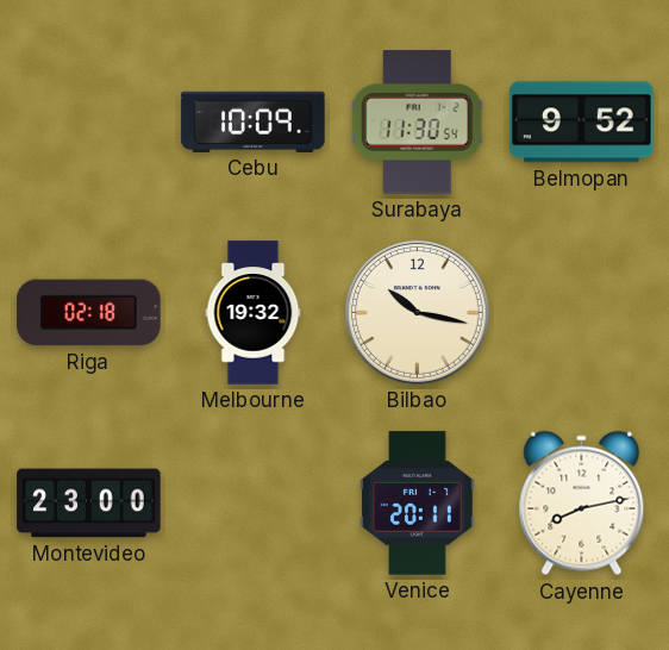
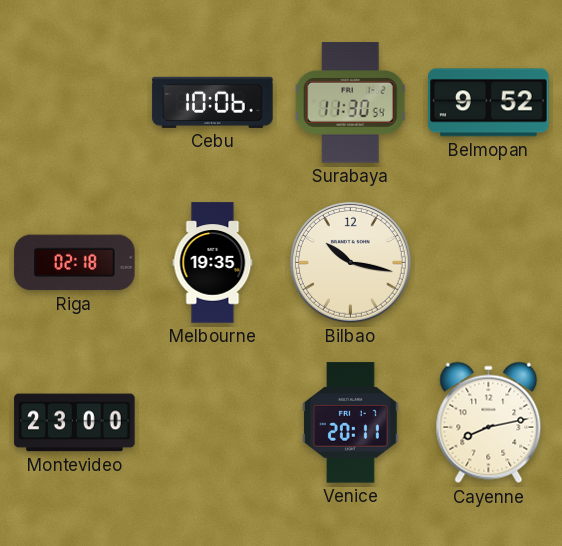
Cebu: 10:09 -> 10:06
Melbourne: 19:32 -> 19:35
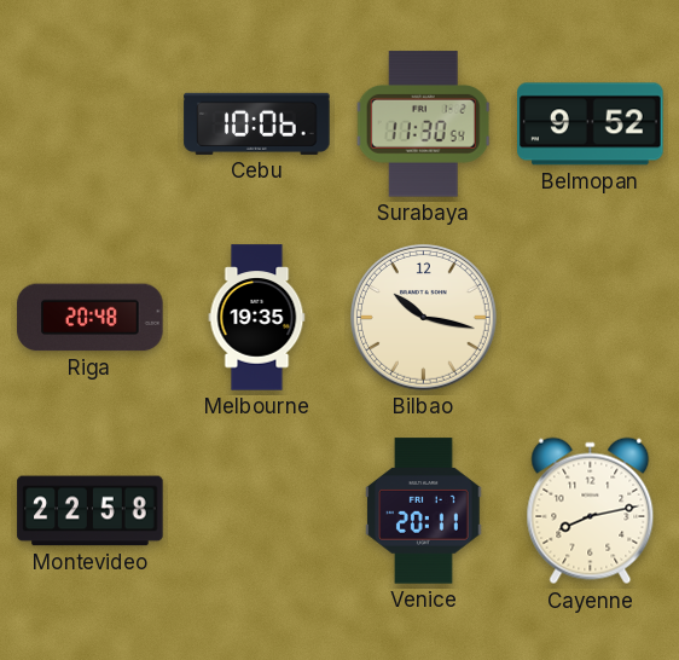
Riga: 02:18 -> 20:48
Montevideo: 23:00 -> 22:58
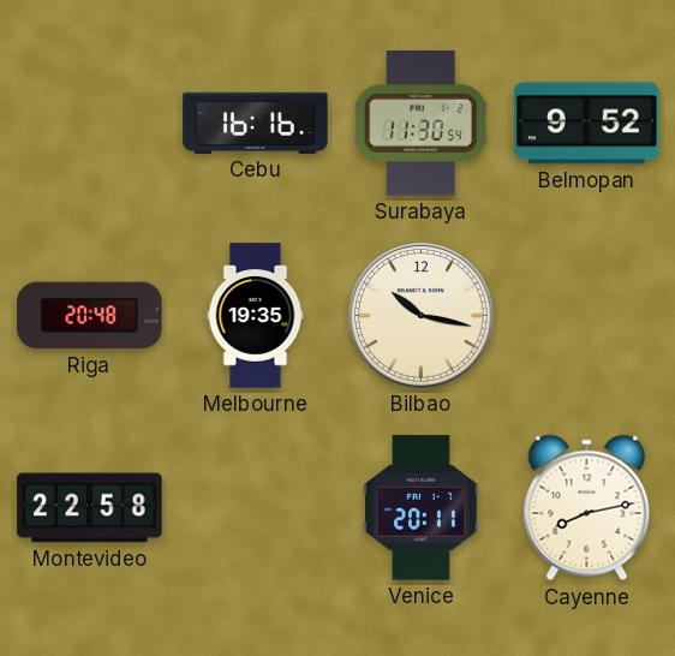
Cebu: 10:06 -> 16:16
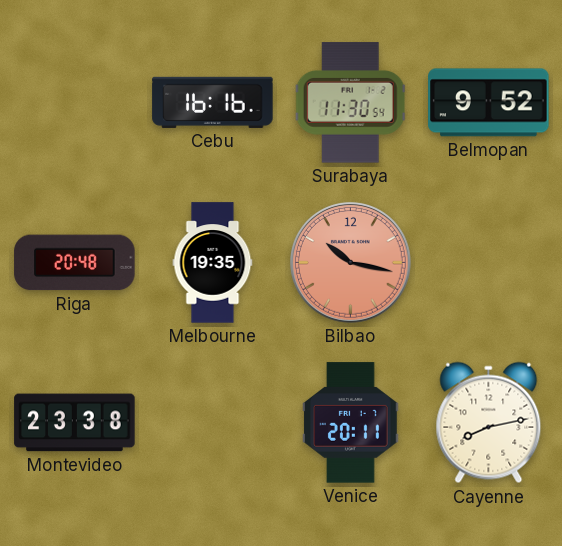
Bilbao dial: cream -> salmon
Montevideo: 22:58 -> 23:38
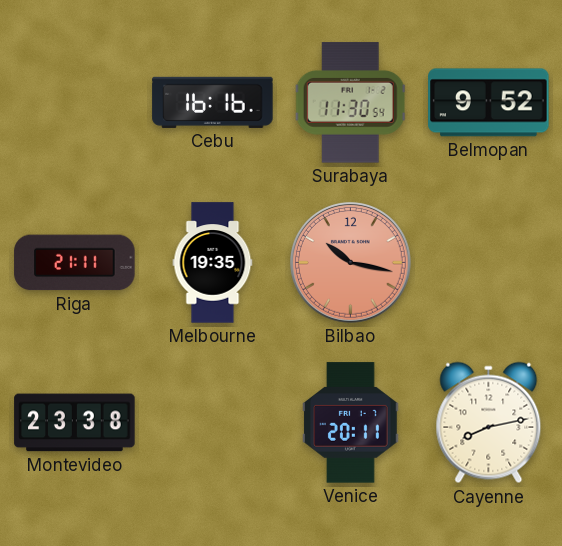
Riga: 20:48 -> 21:11
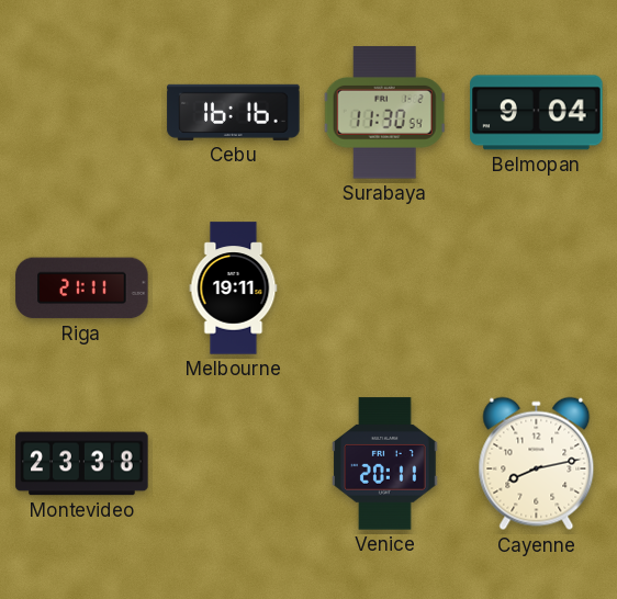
Belmopan: 9:52 -> 9:04
Melbourne: 19:35 -> 19:11
Bilbao: 10:17 -> none
